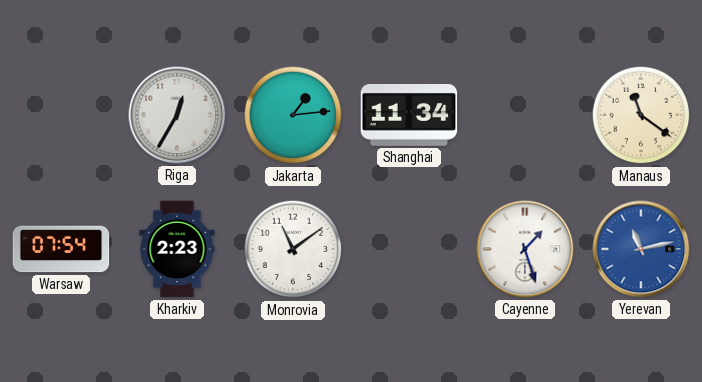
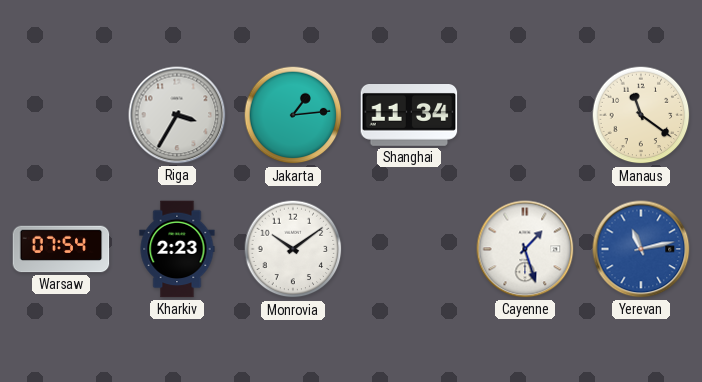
Riga: 12:35 -> 3:35
Monrovia: 11:09 -> 10:09
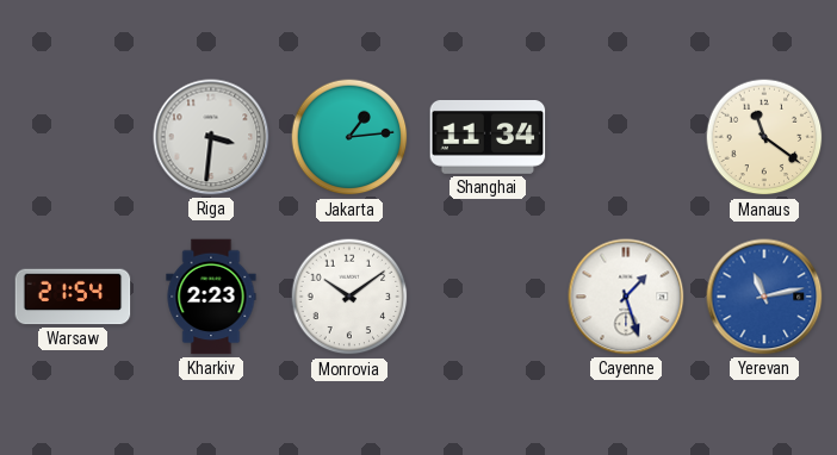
Riga: 3:35 -> 3:31
Warsaw: 07:54 -> 21:54
